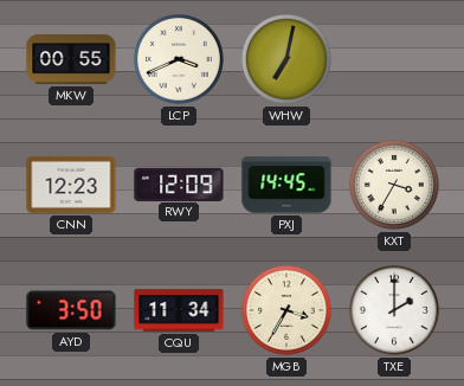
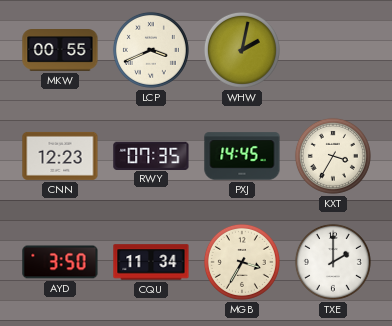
WHW: 7:02 -> 2:02
RWY: 12:09 -> 07:35
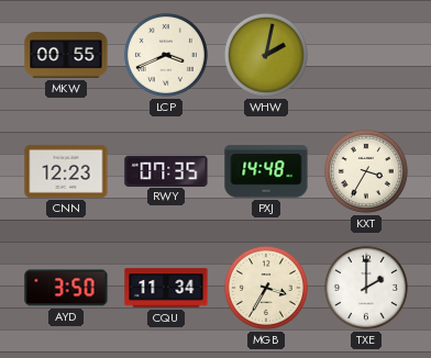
PXJ: 14:45 -> 14:48
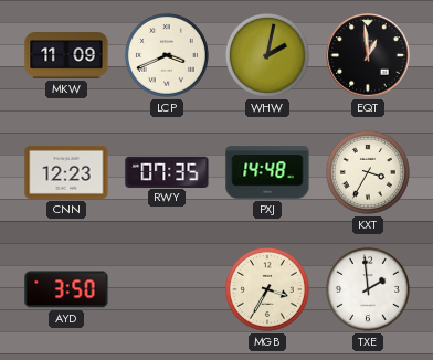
MKW: 00:55 -> 11:09
EQT: none -> 12:59
CQU: 11:34 -> none
TXE: 2:00 -> 1:59
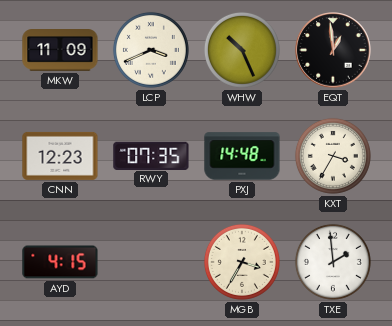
WHW: 2:02 -> 10:26
AYD: 3:50 -> 4:15
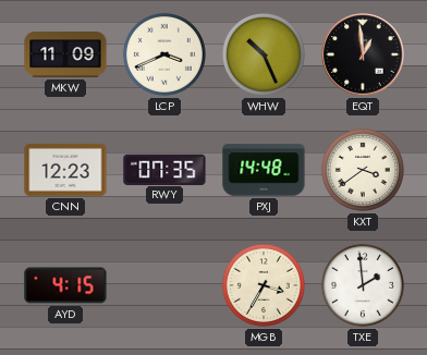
KXT: 3:35 -> 3:39
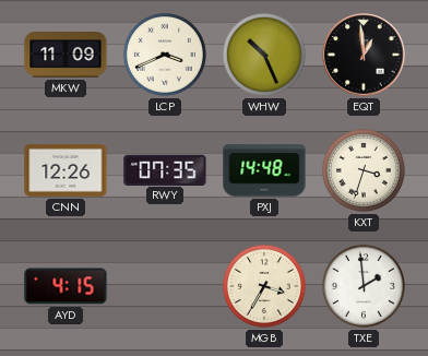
CNN: 12:23 -> 12:26
KXT: 3:39 -> 3:33
